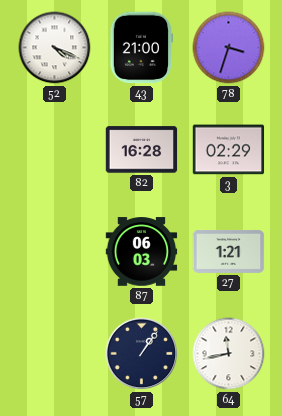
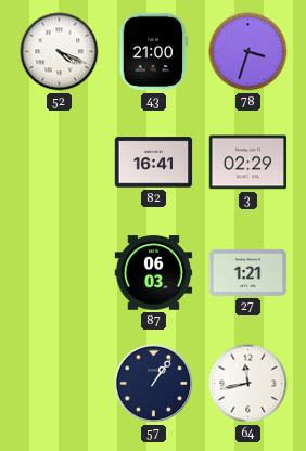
82: 16:28 -> 16:41
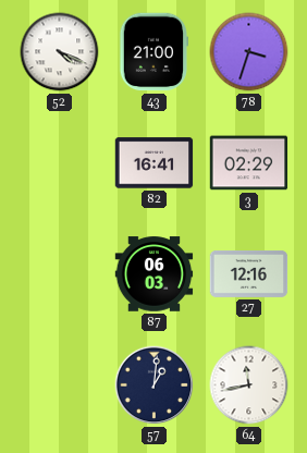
27: 1:21 -> 12:16
57: 1:06 -> 1:01
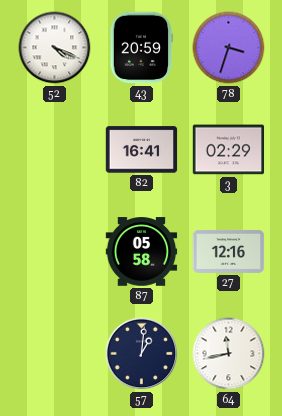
43: 21:00 -> 20:59
87: 06:03 -> 05:58
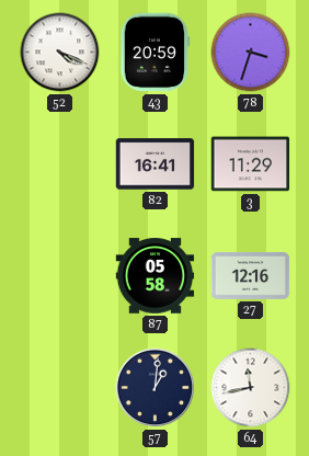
3: 02:29 -> 11:29
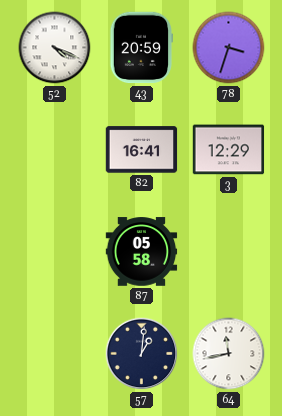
3: 11:29 -> 12:29
27: 12:16 -> none
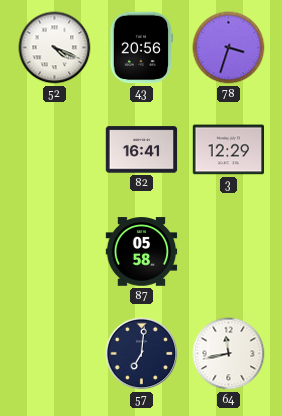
43: 20:59 -> 20:56
57: 1:01 -> 7:01
